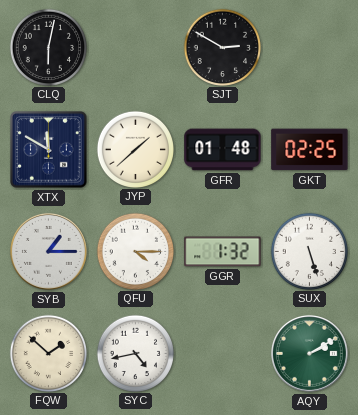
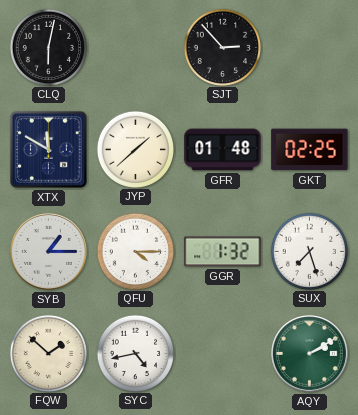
SJT: 2:50 -> 2:53
SUX: 5:27 -> 7:27
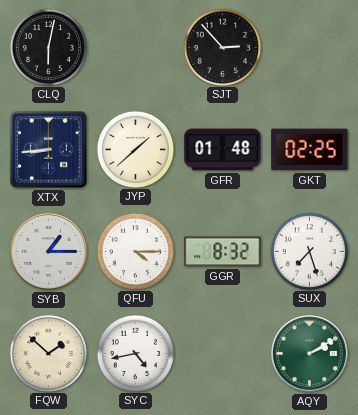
XTX: 11:50 -> 8:44
GGR: 1:32 -> 8:32
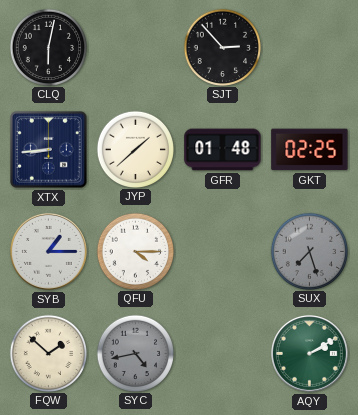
GGR: 8:32 -> none
SUX dial: white -> grey
SYC dial: white -> grey
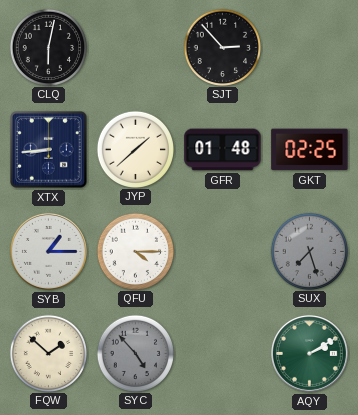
SYC: 4:43 -> 4:53
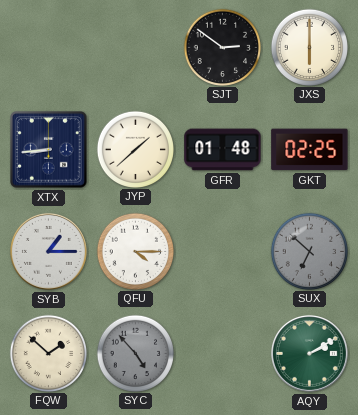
CLQ: 6:02 -> none
SJT: 2:53 -> 2:51
JXS: none -> 6:00
SUX: 7:27 -> 6:52
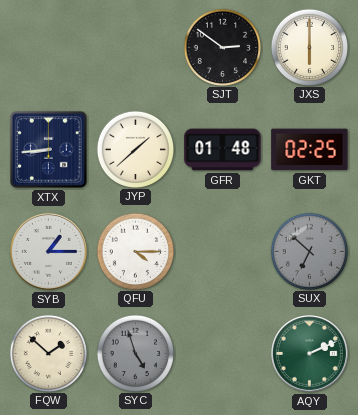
SYC: 4:53 -> 4:57
AQY: 2:10 -> 2:11
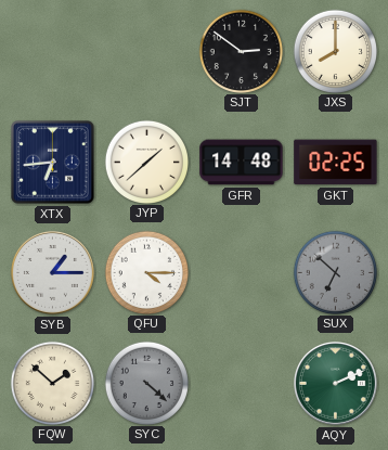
JXS: 6:00 -> 8:00
XTX: 8:44 -> 6:44
GFR: 01:48 -> 14:48
SYC: 4:57 -> 4:22
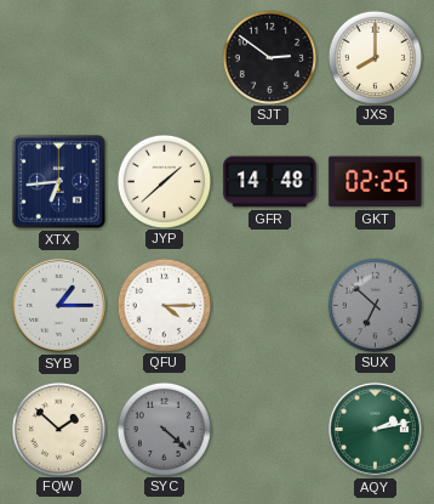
AQY: 2:11 -> 2:13
